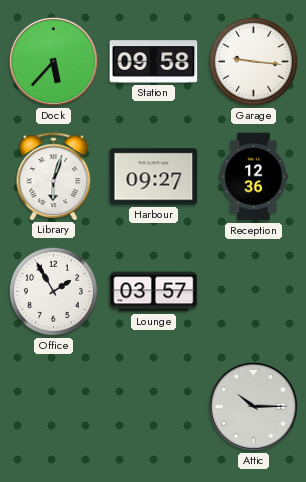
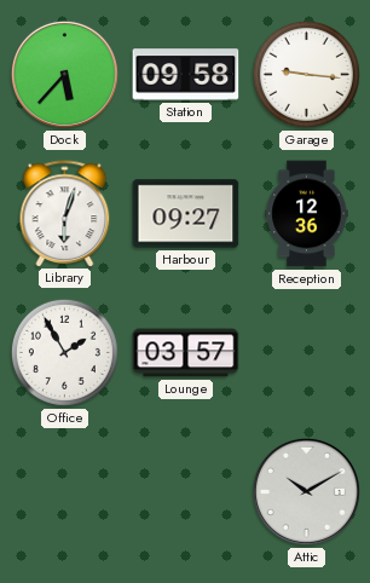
Attic: 10:15 -> 10:10
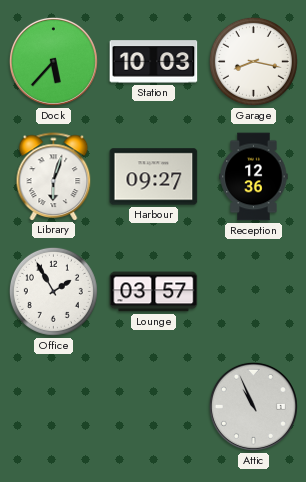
Station: 09:58 -> 10:03
Garage: 9:16 -> 8:17
Attic: 10:10 -> 10:56
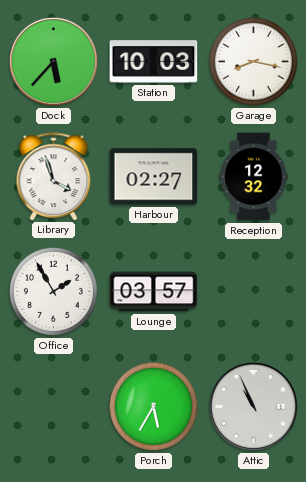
Library: 6:03 -> 3:57
Harbour: 09:27 -> 02:27
Reception: 12:36 -> 12:32
Porch: none -> 5:35
